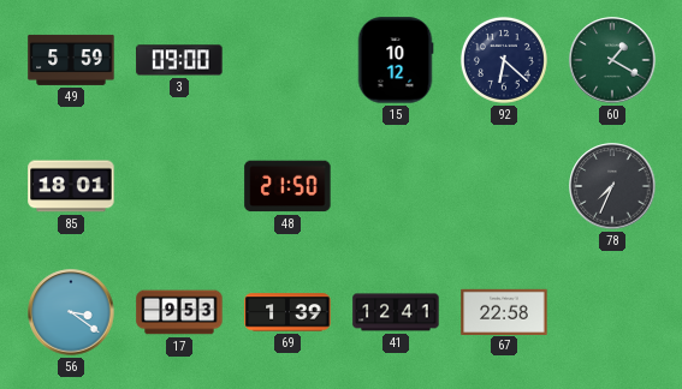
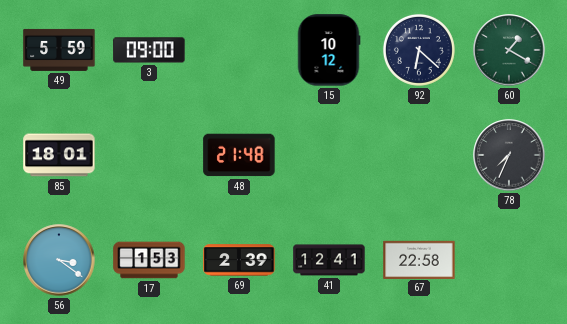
48: 21:50 -> 21:48
17: 9:53 -> 1:53
69: 1:39 -> 2:39
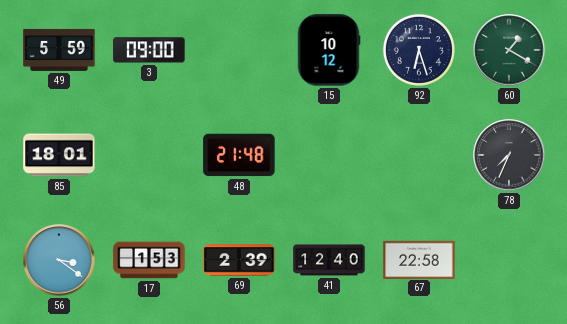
92: 6:22 -> 6:27
41: 12:41 -> 12:40
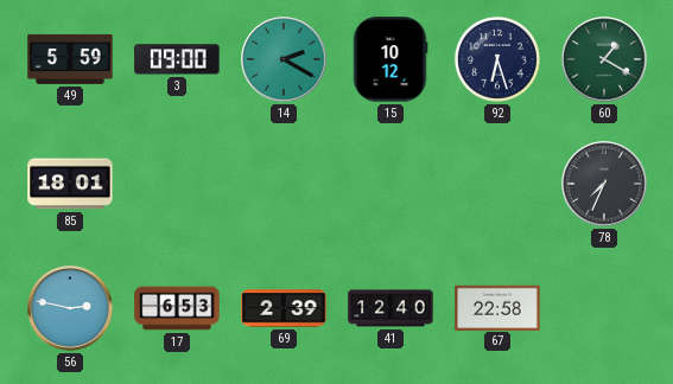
14: none -> 2:20
48: 21:48 -> none
56: 3:21 -> 2:47
17: 1:53 -> 6:53
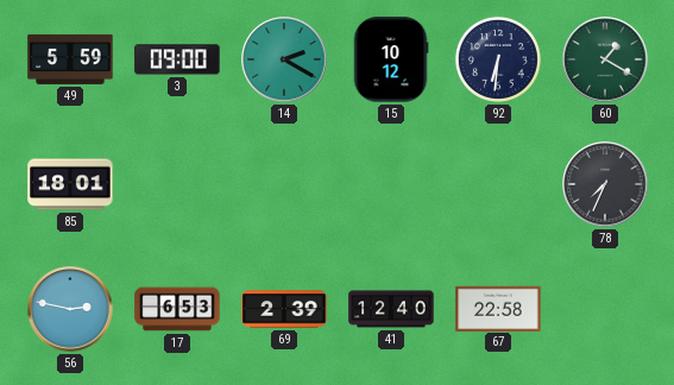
92: 6:27 -> 6:31
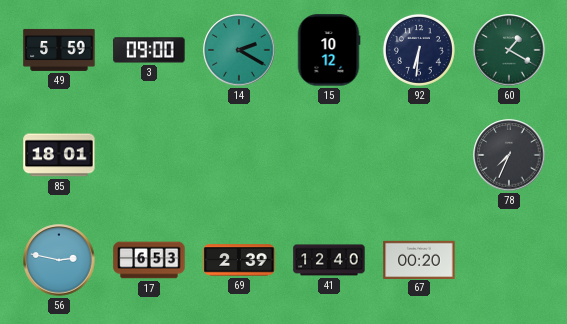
67: 22:58 -> 00:20
